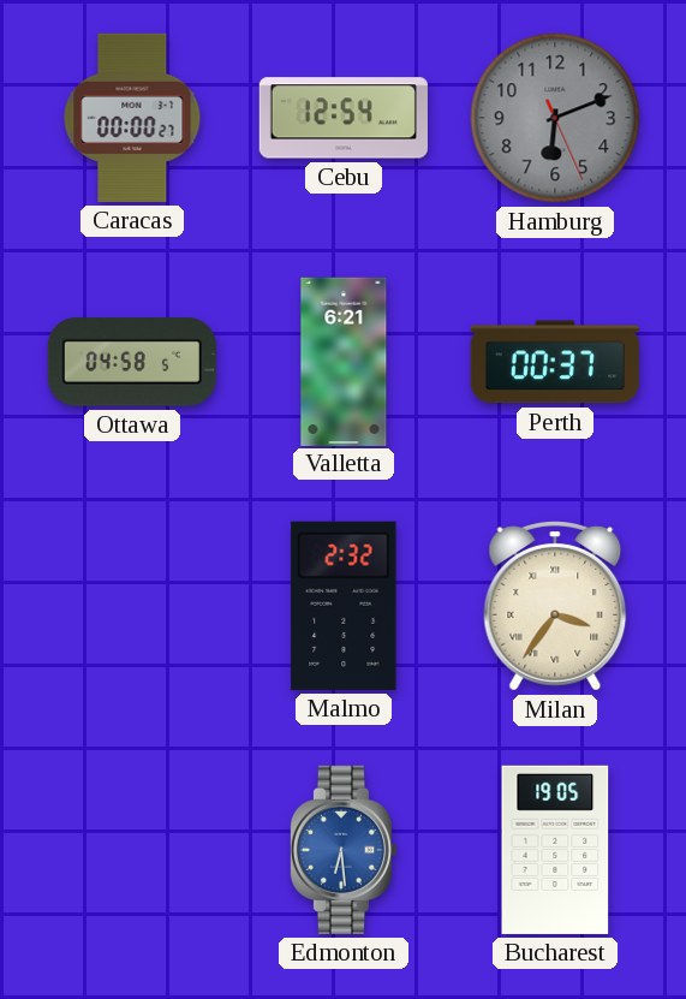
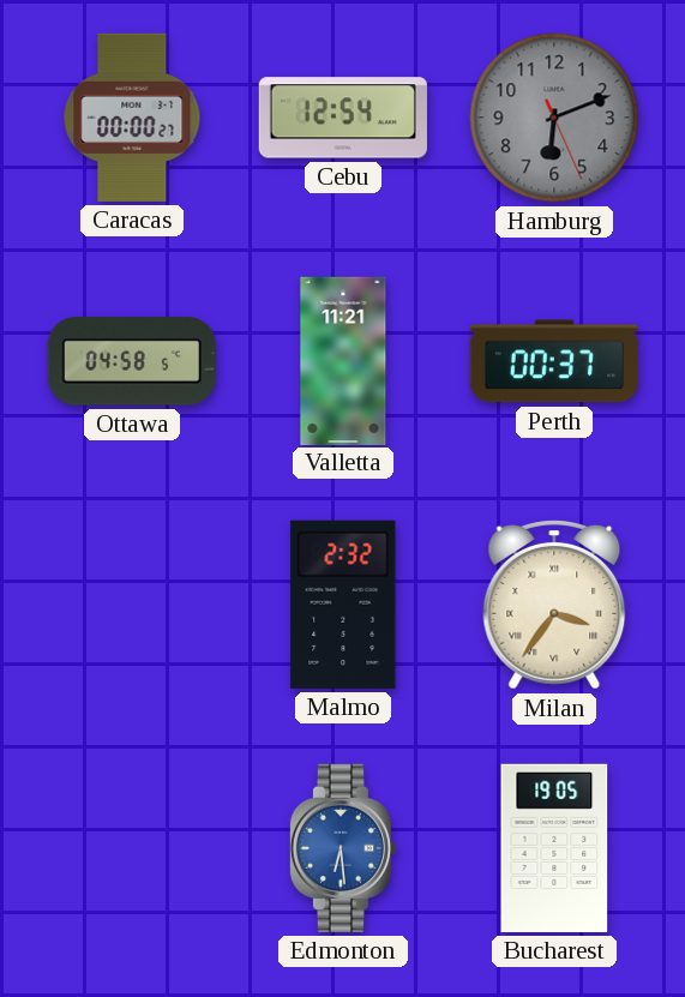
Valletta: 6:21 -> 11:21
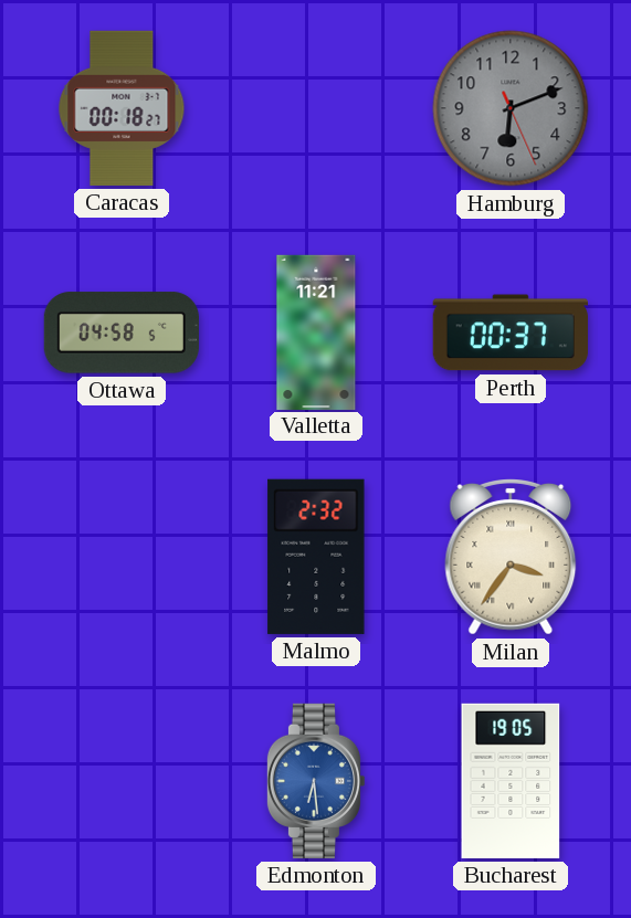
Caracas: 00:00 -> 00:18
Cebu: 12:54 -> none
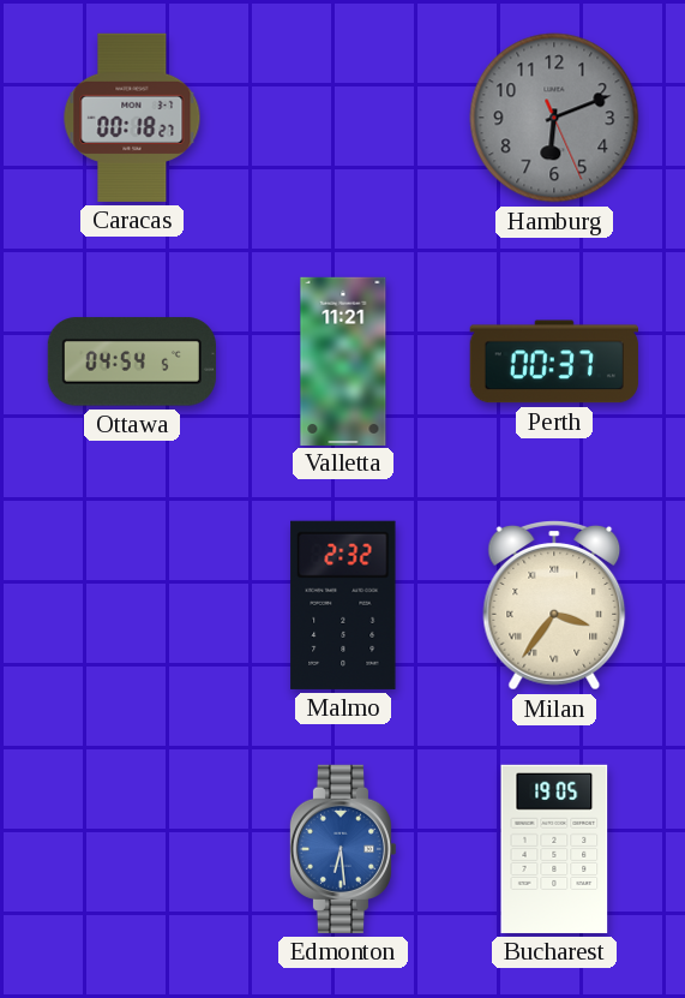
Ottawa: 04:58 -> 04:54
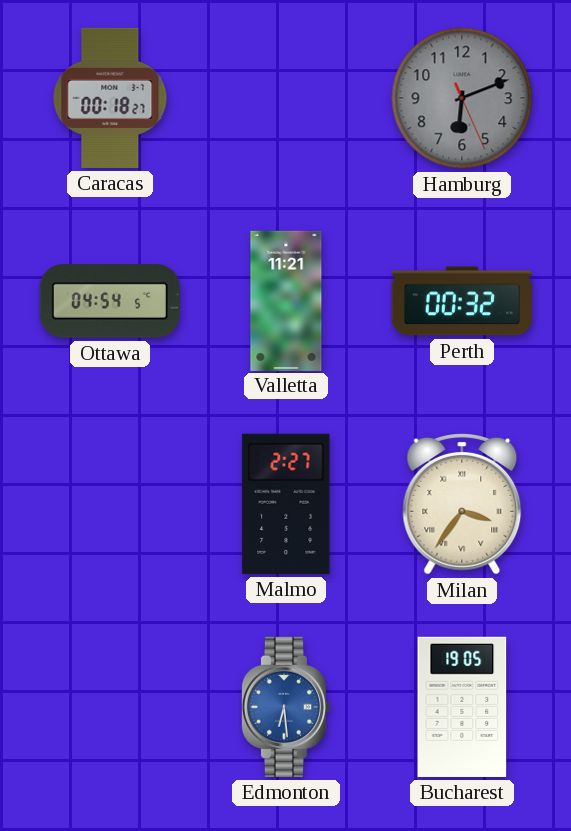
Perth: 00:37 -> 00:32
Malmo: 2:32 -> 2:27
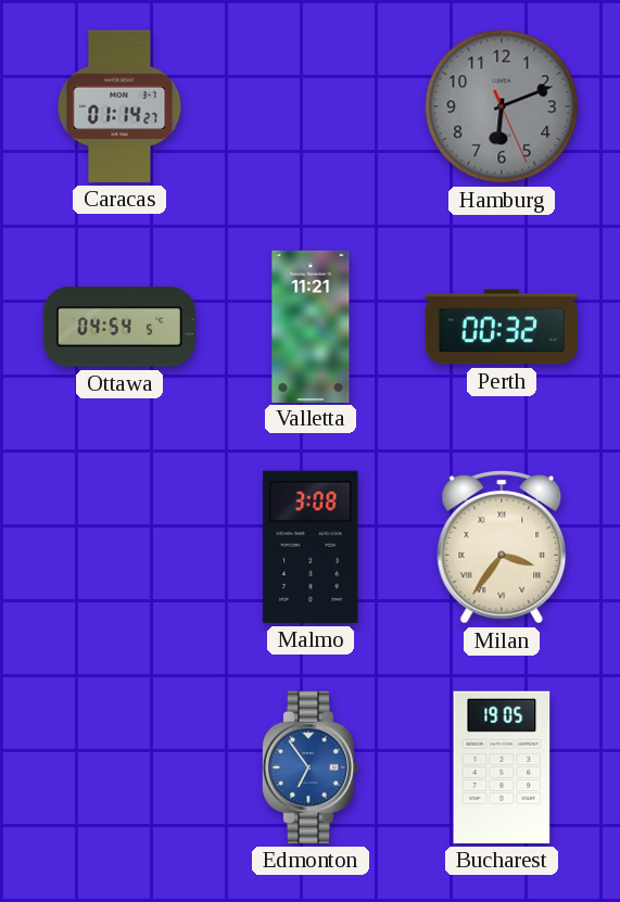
Caracas: 00:18 -> 01:14
Malmo: 2:27 -> 3:08
Edmonton: 6:29 -> 6:54
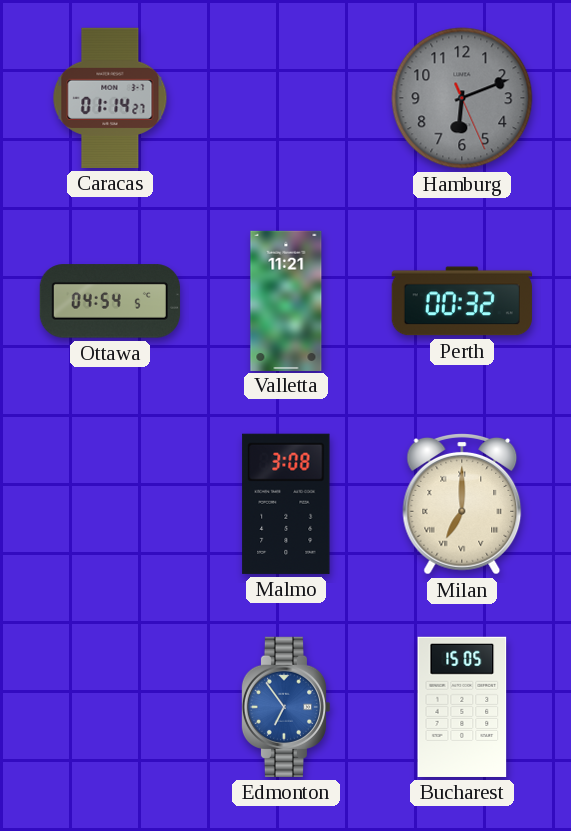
Milan: 3:36 -> 7:00
Bucharest: 19:05 -> 15:05
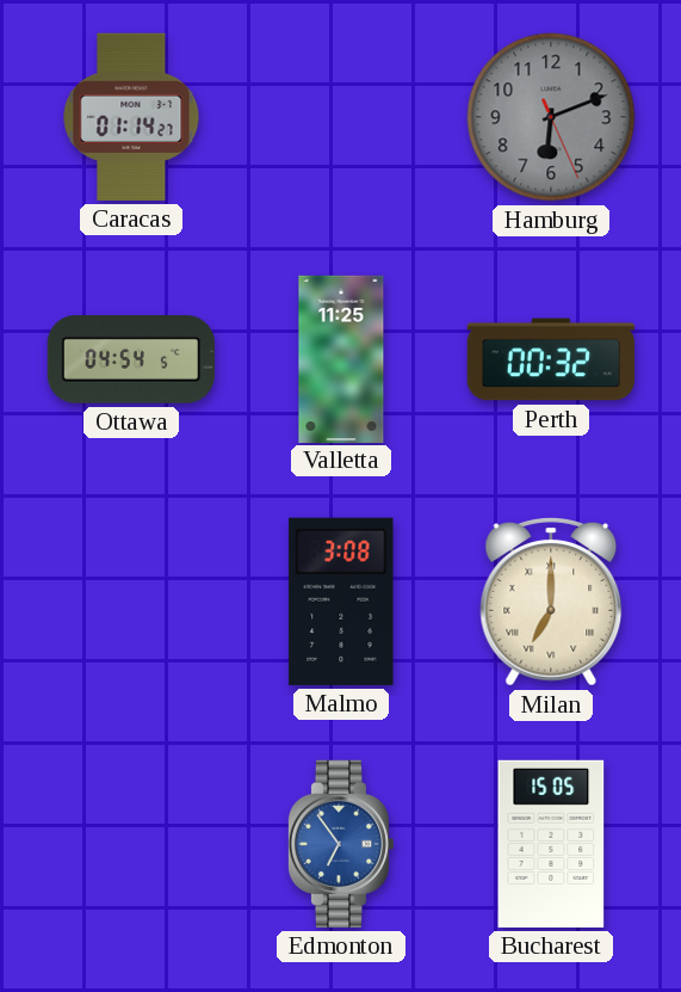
Valletta: 11:21 -> 11:25
